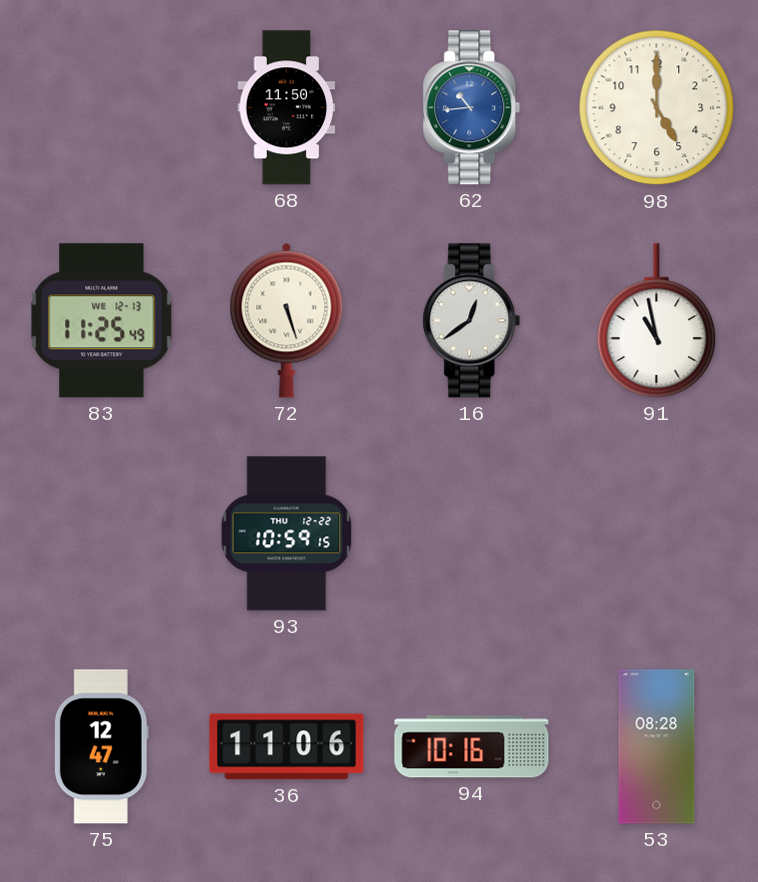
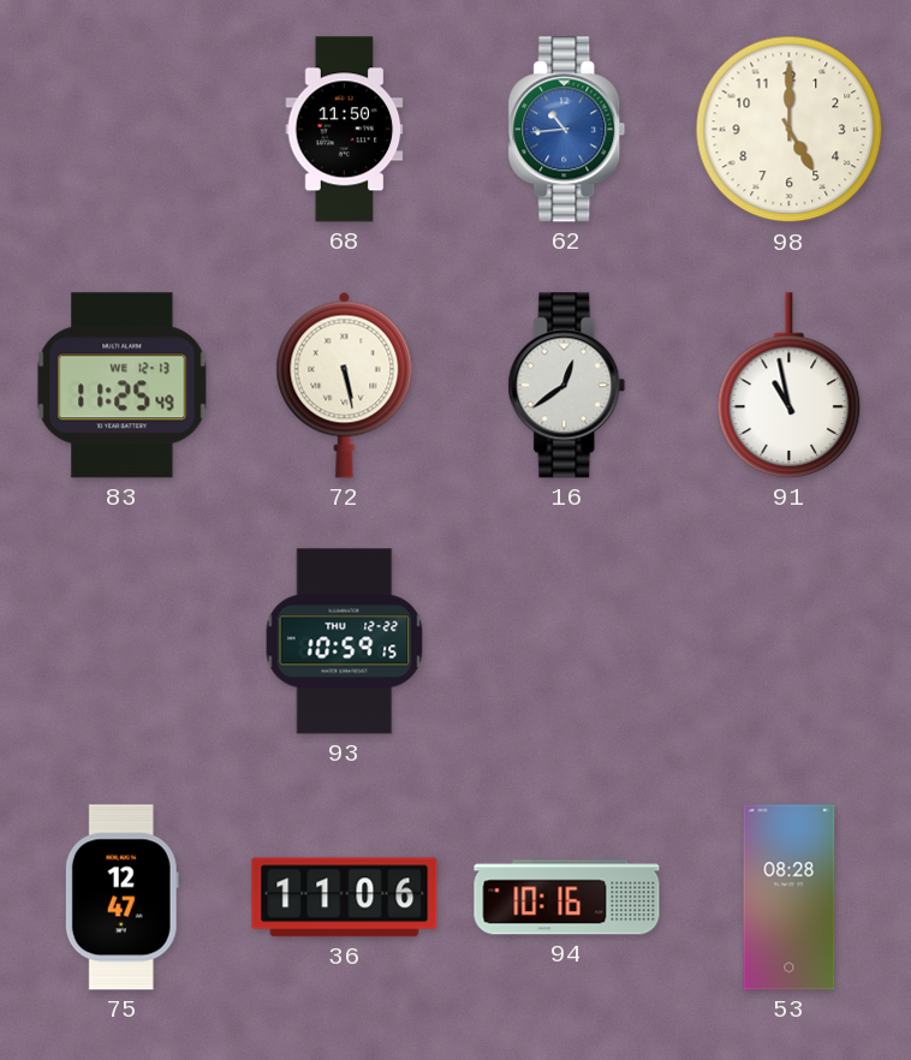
72: 5:27 -> 5:28
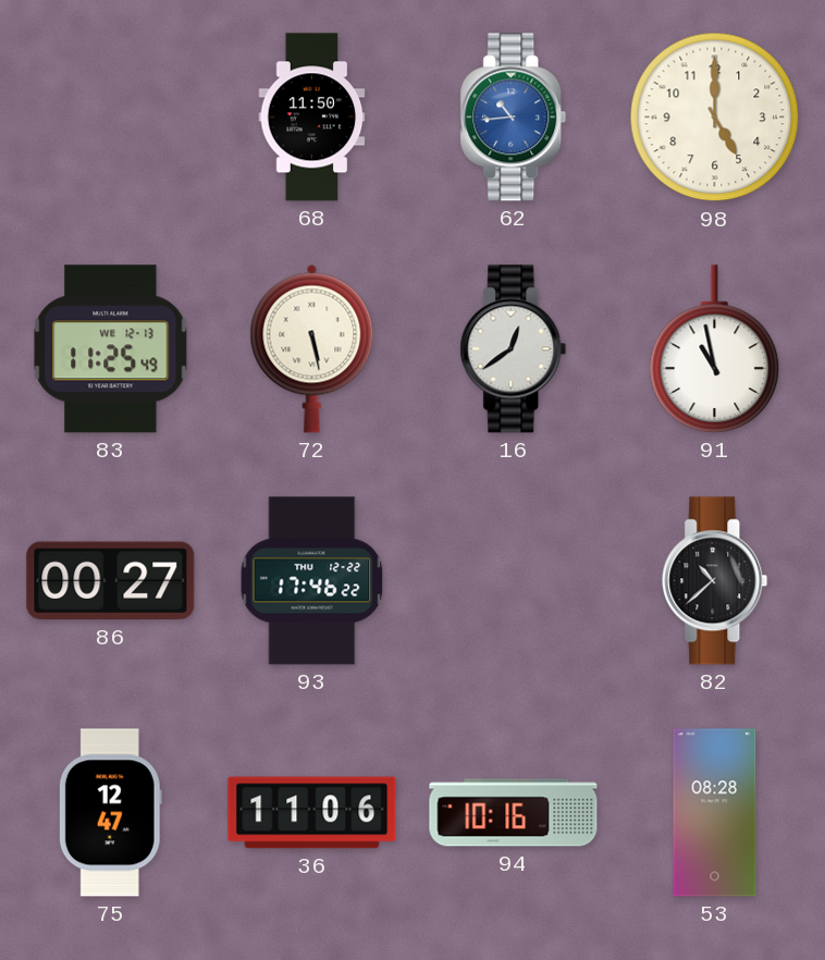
86: none -> 00:27
93: 10:59 -> 17:46
82: none -> 10:38
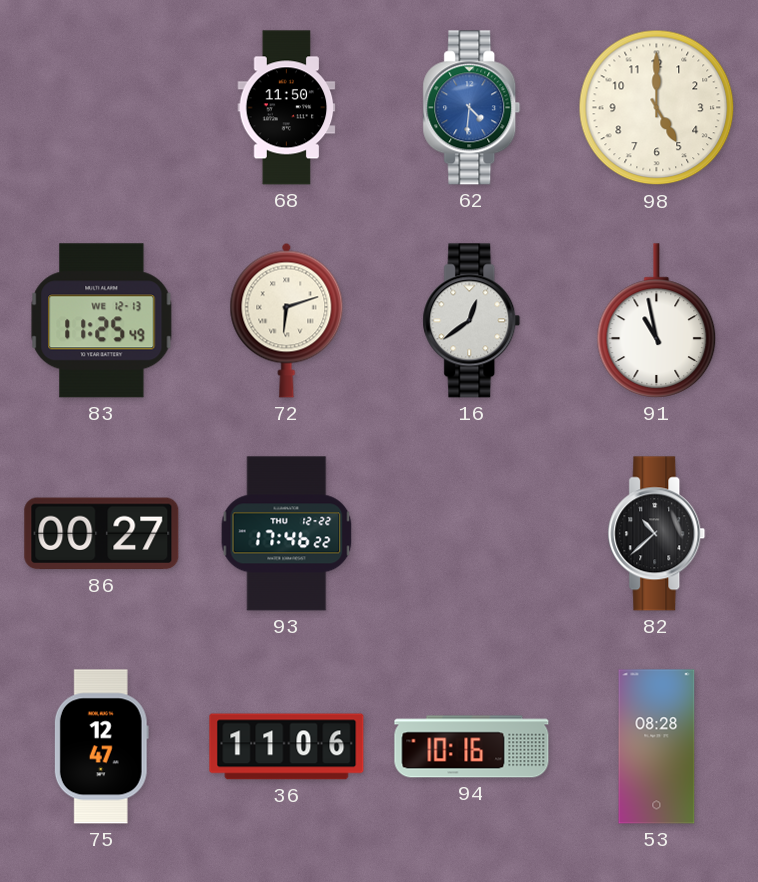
62: 10:44 -> 4:31
72: 5:28 -> 6:12
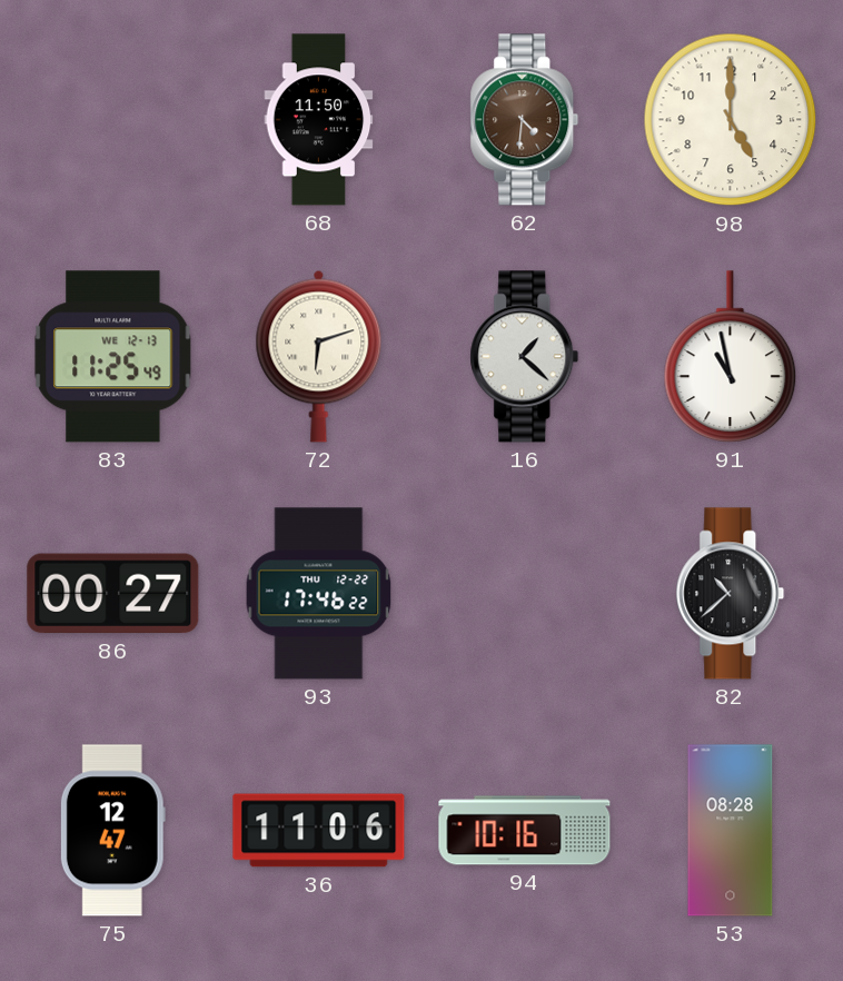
62 dial: blue -> brown
16: 12:39 -> 1:22
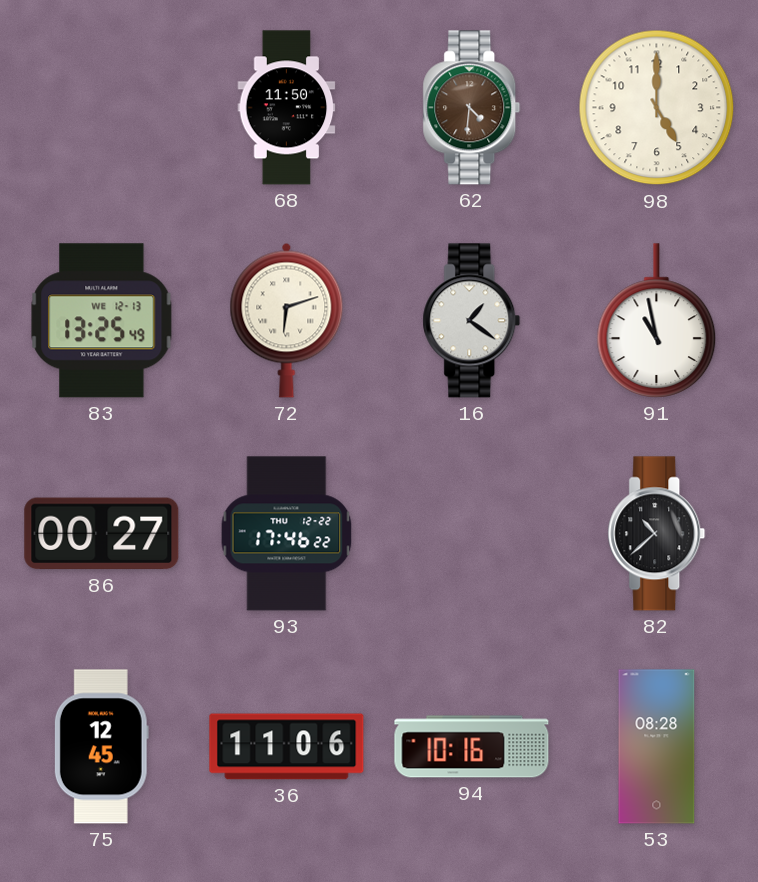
83: 11:25 -> 13:25
16: 1:22 -> 1:21
75: 12:47 -> 12:45
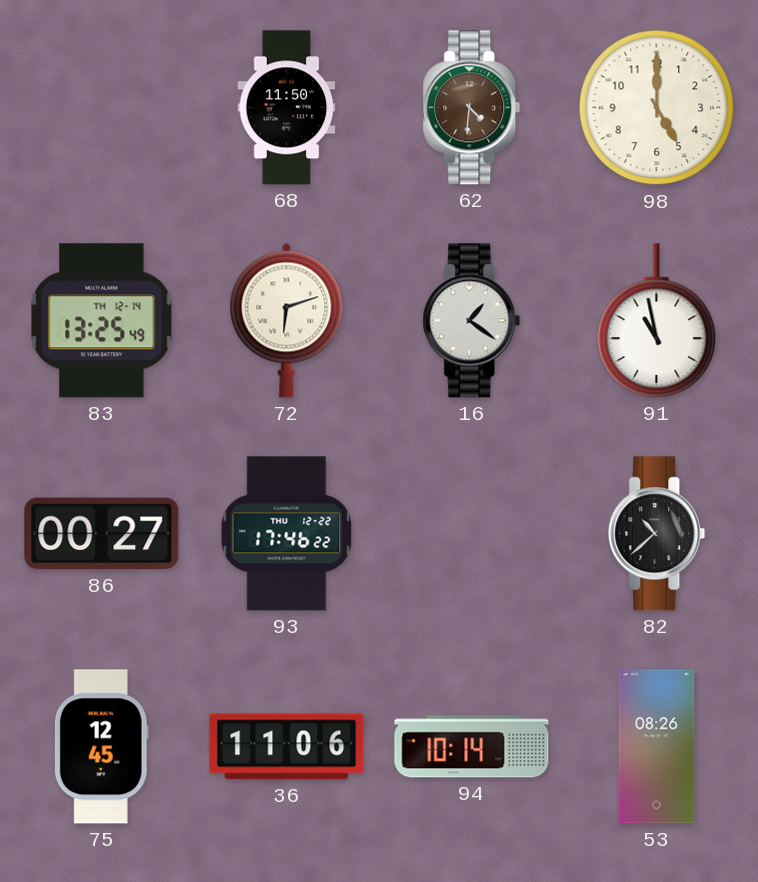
83 date: WE 12-13 -> TH 12-14
94: 10:16 -> 10:14
53: 08:28 -> 08:26
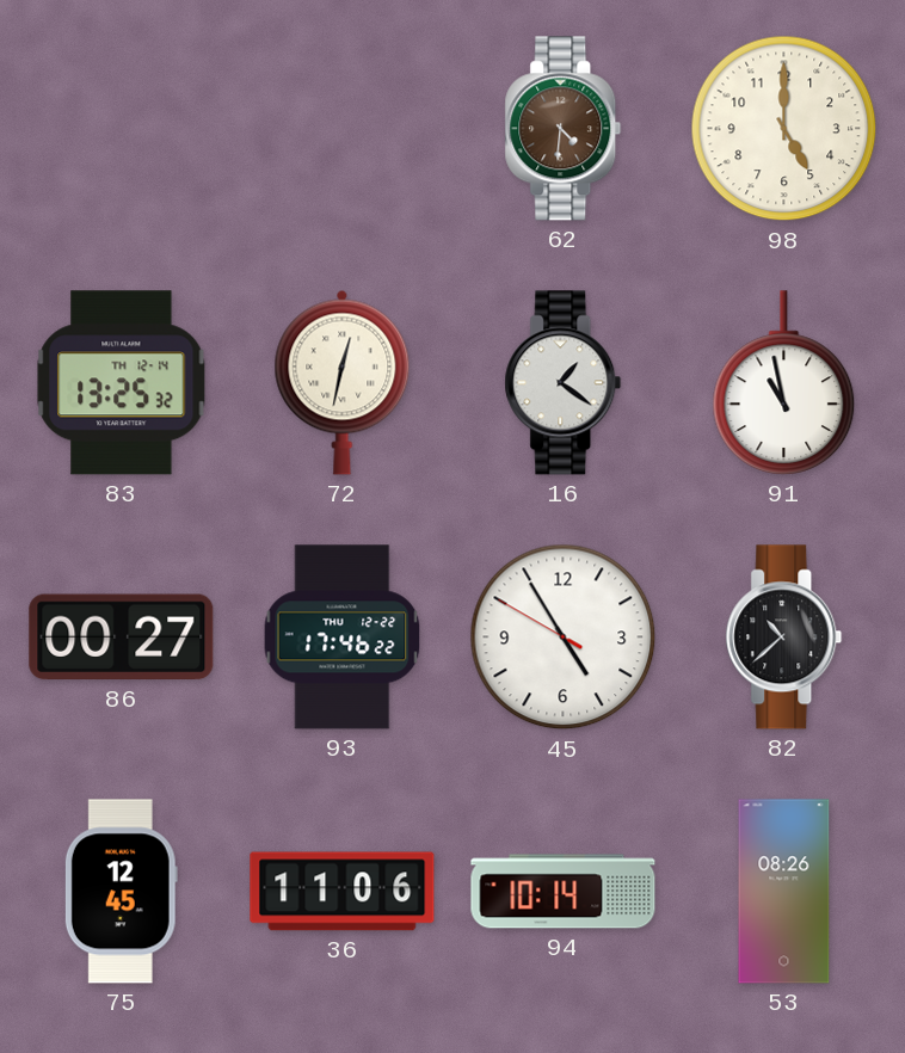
68: 11:50 -> none
83: 13:25:49 -> 13:25:32
72: 6:12 -> 12:32
45: none -> 4:54
